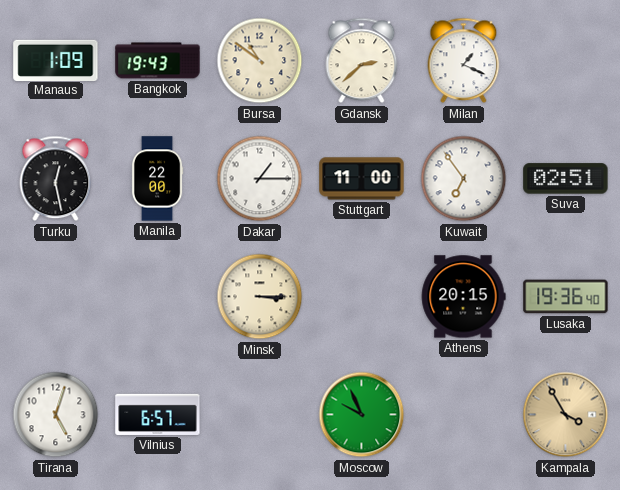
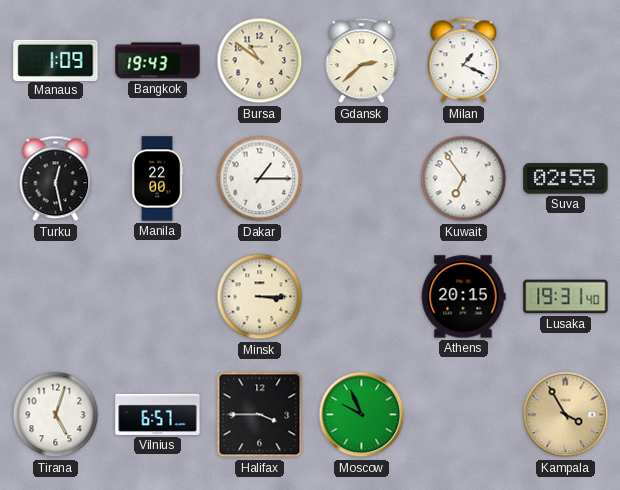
Stuttgart: 11:00 -> none
Suva: 02:51 -> 02:55
Lusaka: 19:36 -> 19:31
Halifax: none -> 3:45
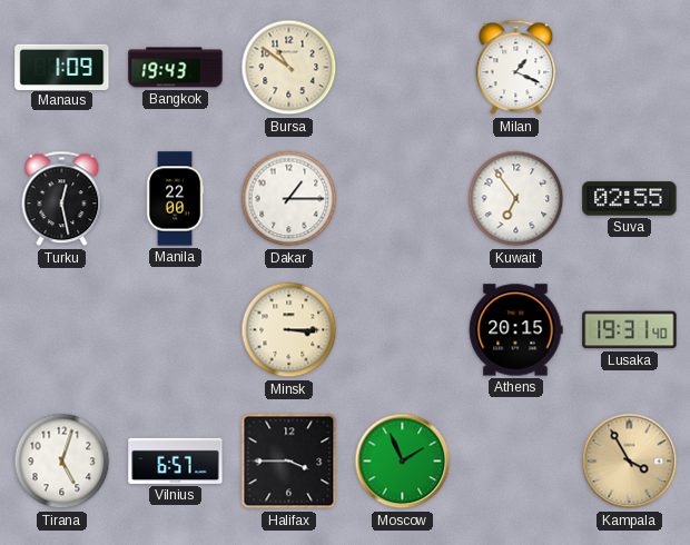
Gdansk: 2:38 -> none
Moscow: 9:56 -> 1:56
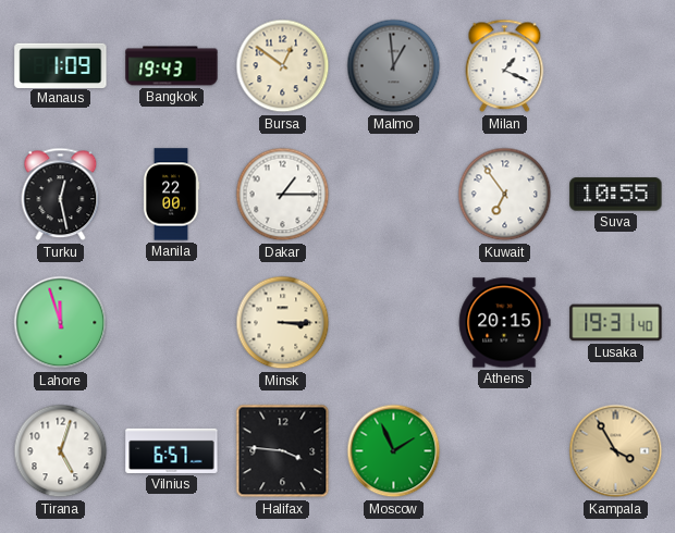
Bursa: 10:51 -> 12:51
Malmo: none -> 12:59
Suva: 02:55 -> 10:55
Lahore: none -> 11:57
Halifax: 3:45 -> 3:46
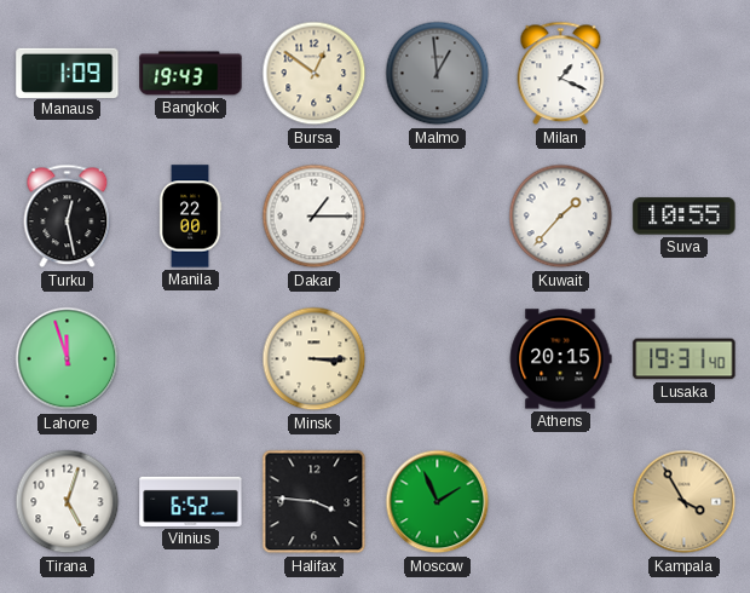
Kuwait: 6:54 -> 1:37
Vilnius: 6:57 -> 6:52
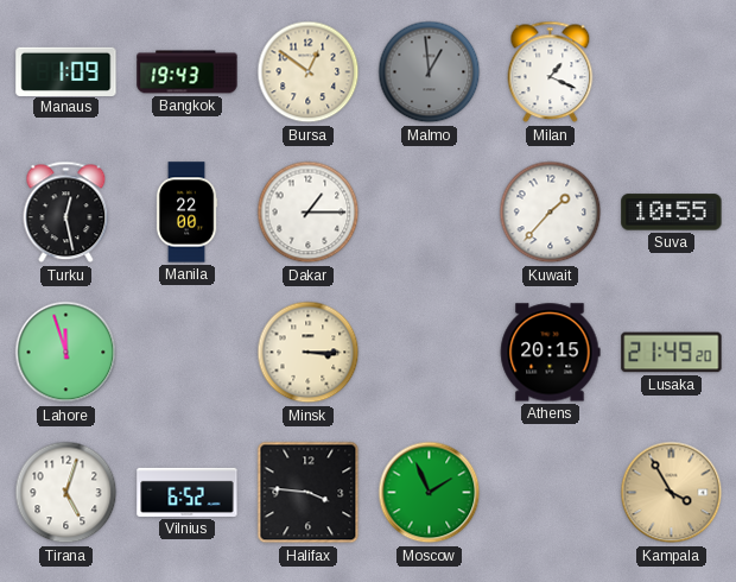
Lusaka: 19:31 -> 21:49
